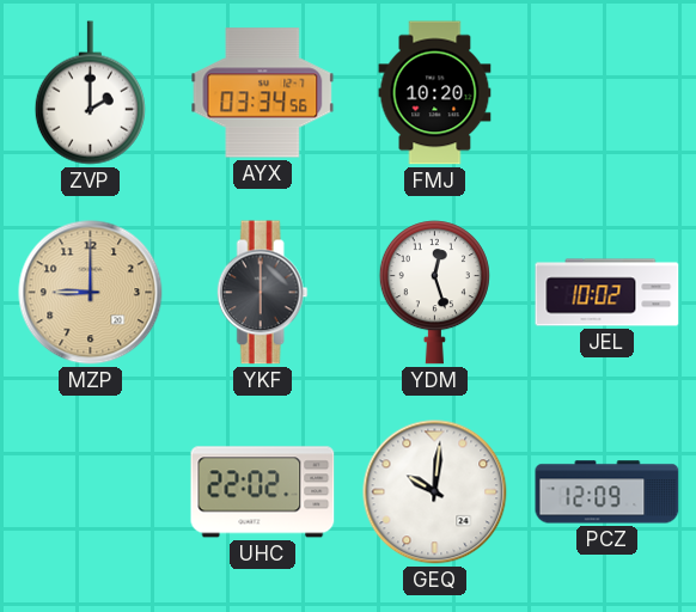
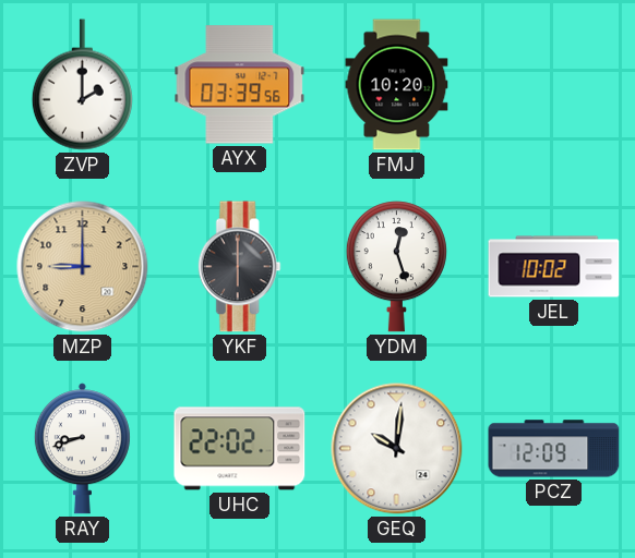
AYX: 03:34 -> 03:39
RAY: none -> 8:42
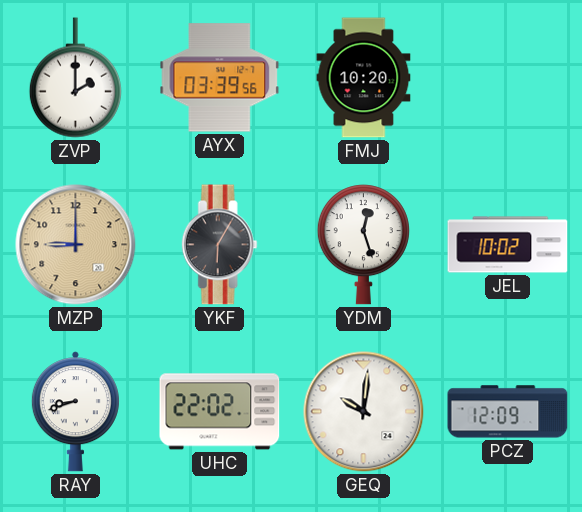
YKF: 6:00 -> 6:05
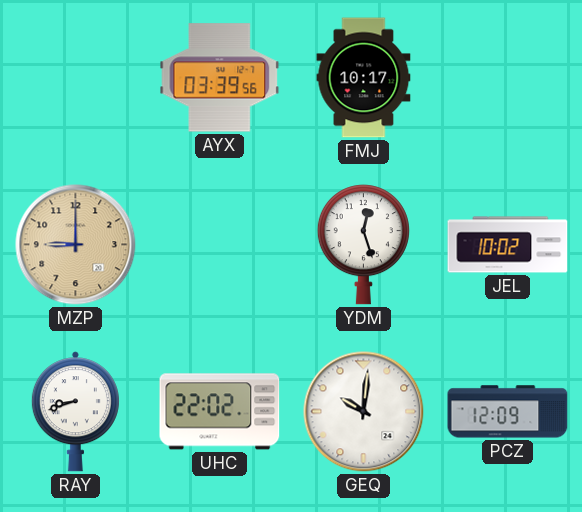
ZVP: 2:00 -> none
FMJ: 10:20 -> 10:17
YKF: 6:05 -> none
